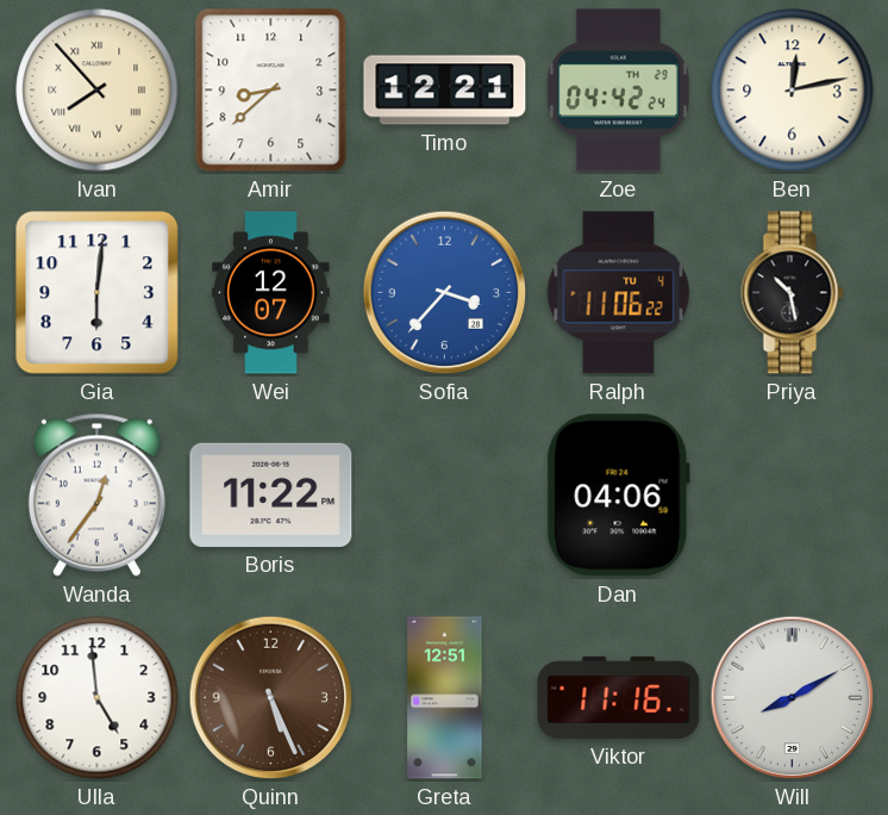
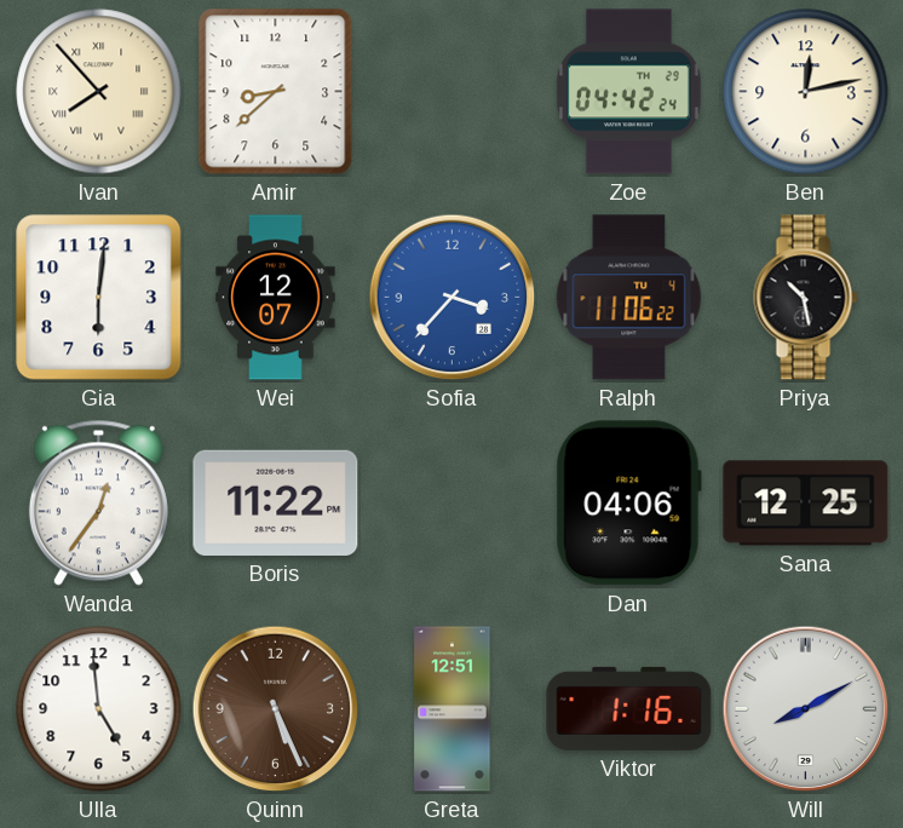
Timo: 12:21 -> none
Sana: none -> 12:25
Viktor: 11:16 -> 1:16
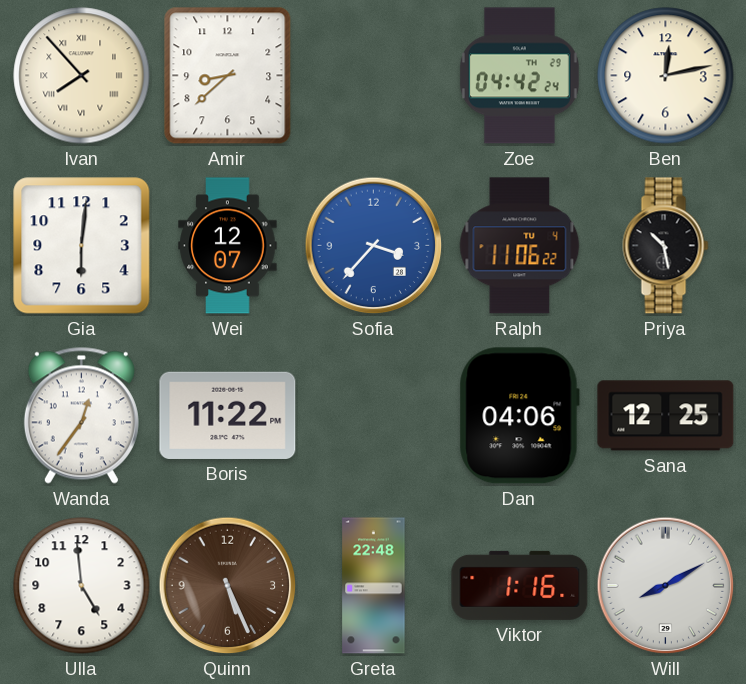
Greta: 12:51 -> 22:48
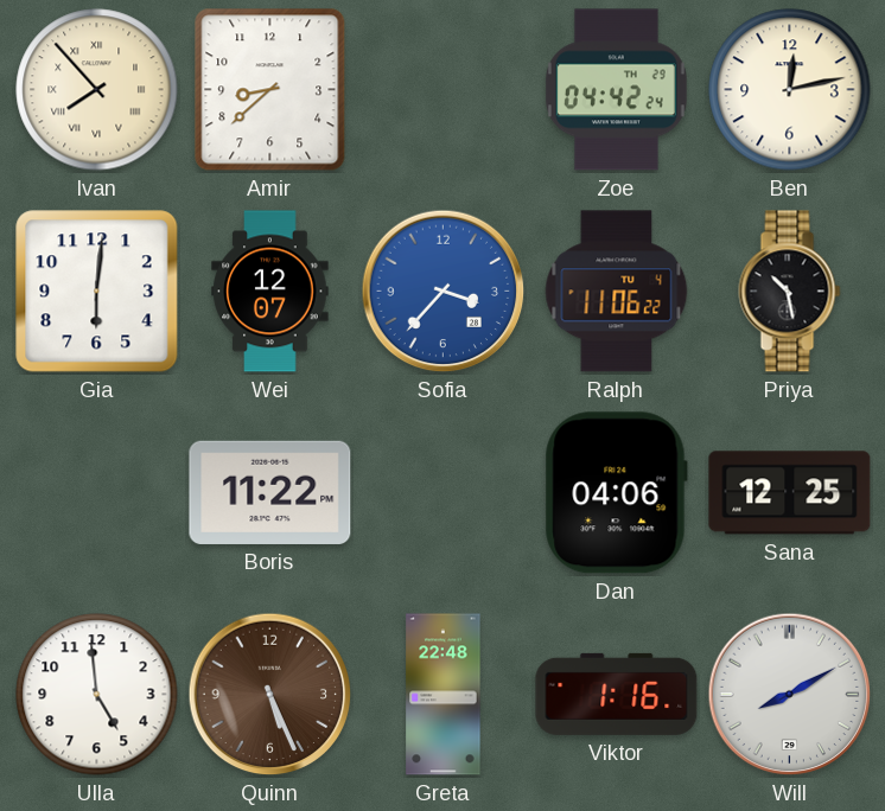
Wanda: 12:36 -> none
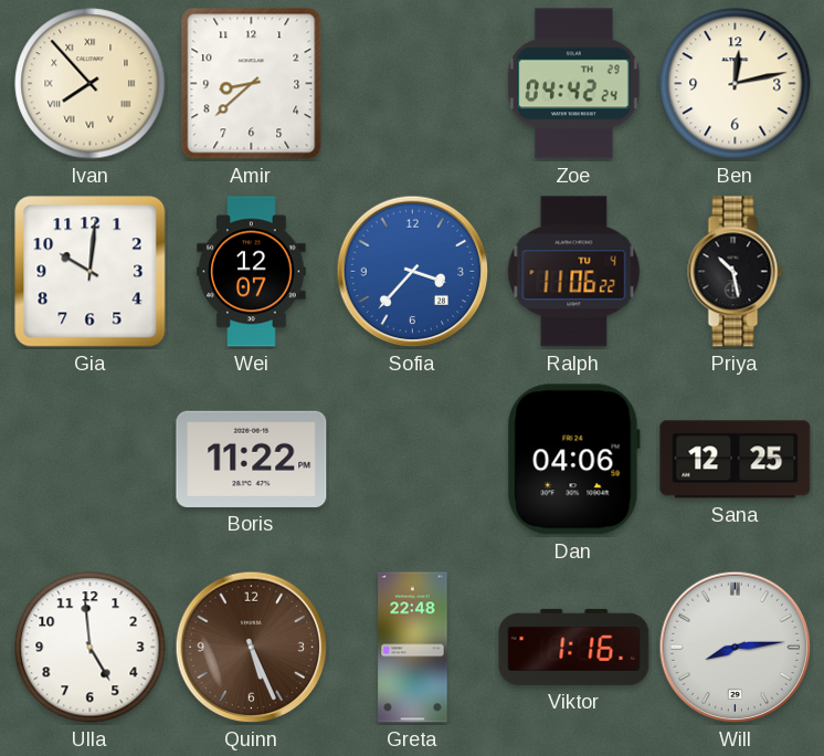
Gia: 6:01 -> 10:01
Will: 8:10 -> 8:14
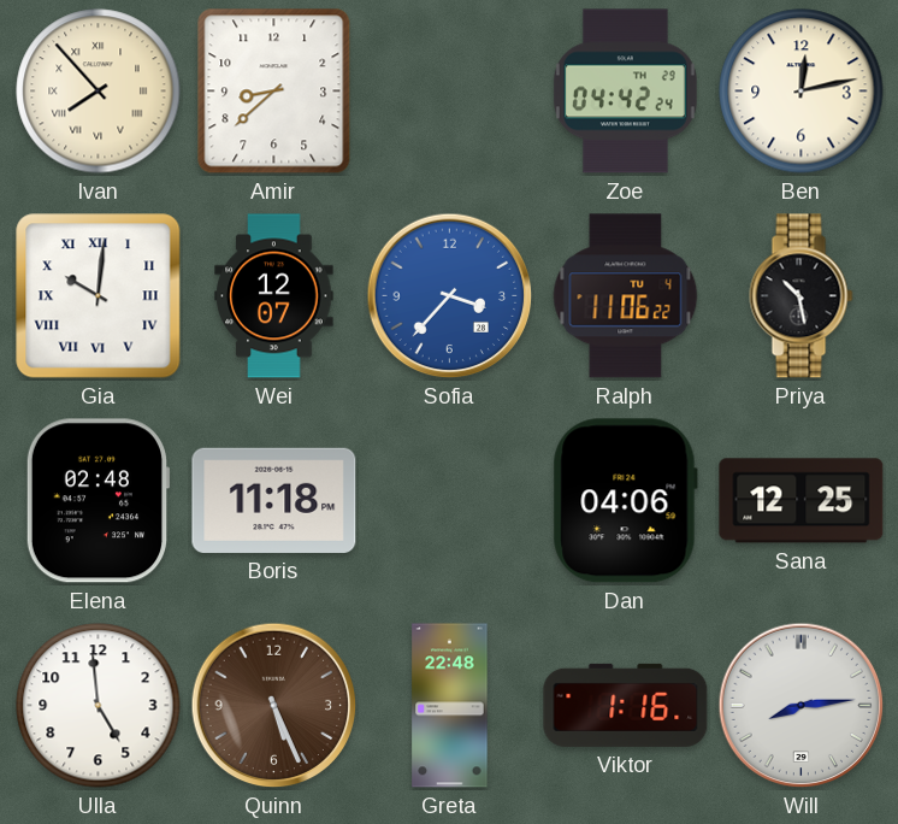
Gia numerals: Arabic -> Roman
Elena: none -> 02:48
Boris: 11:22 -> 11:18
